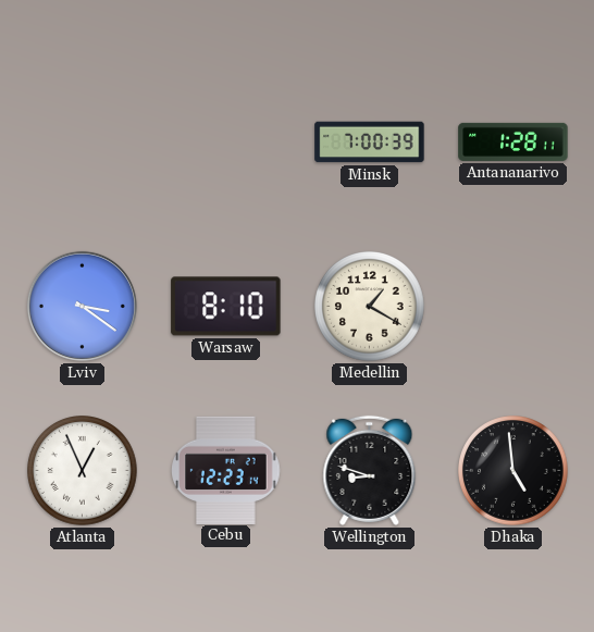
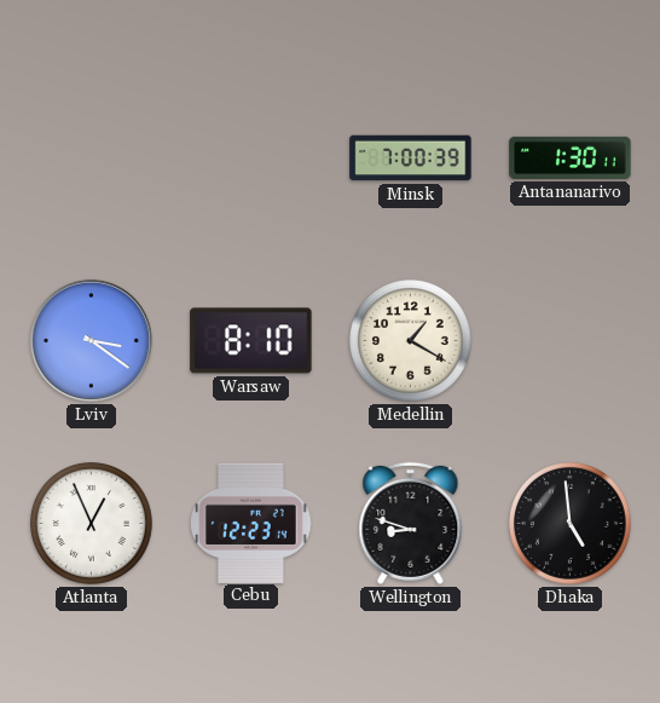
Antananarivo: 1:28 -> 1:30
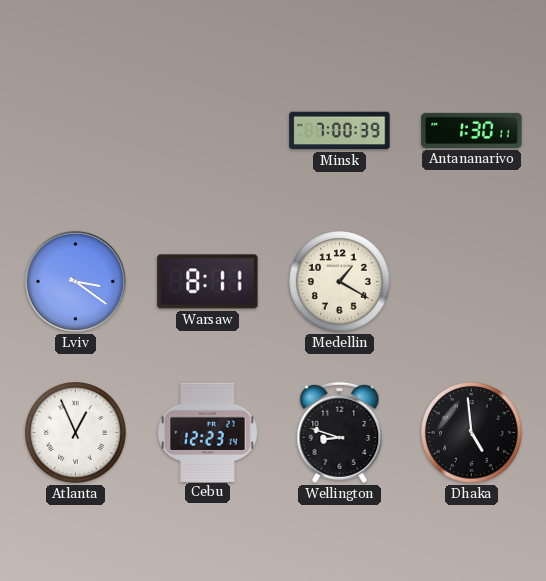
Warsaw: 8:10 -> 8:11
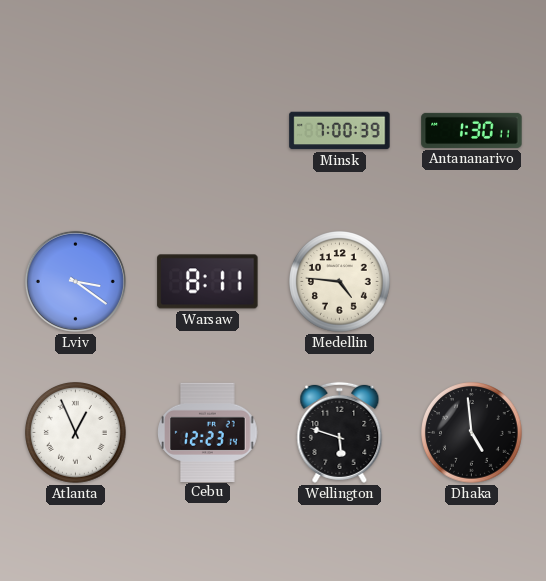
Medellin: 1:20 -> 4:46
Wellington: 8:48 -> 5:48
